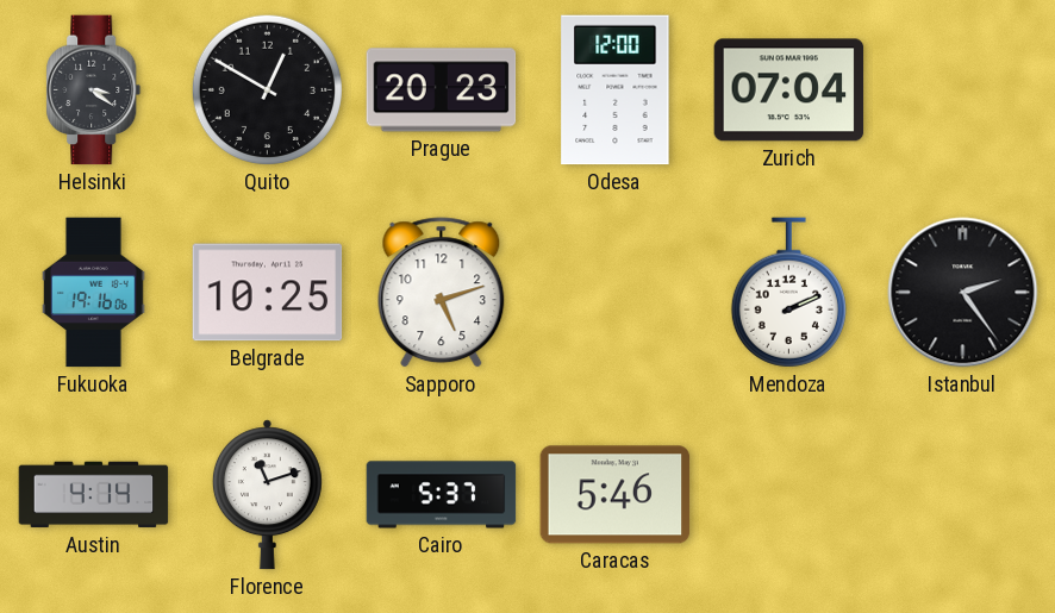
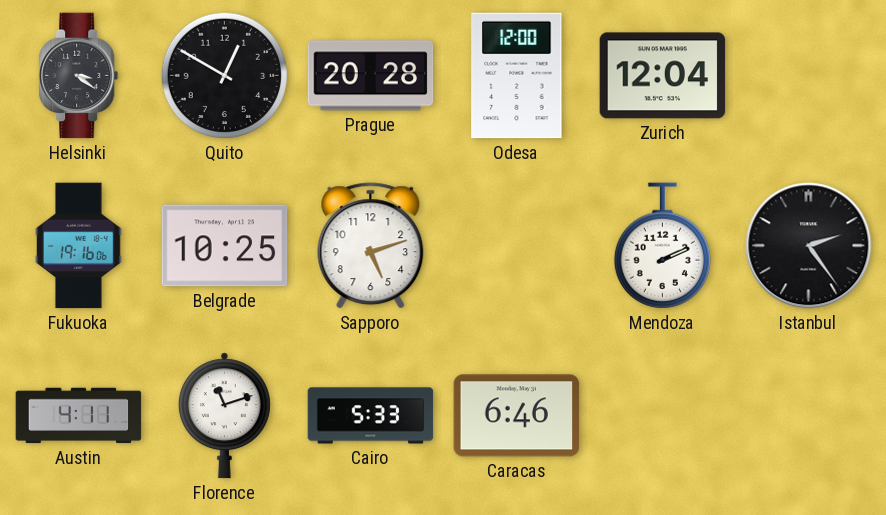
Prague: 20:23 -> 20:28
Zurich: 07:04 -> 12:04
Austin: 4:14 -> 4:11
Cairo: 5:37 -> 5:33
Caracas: 5:46 -> 6:46
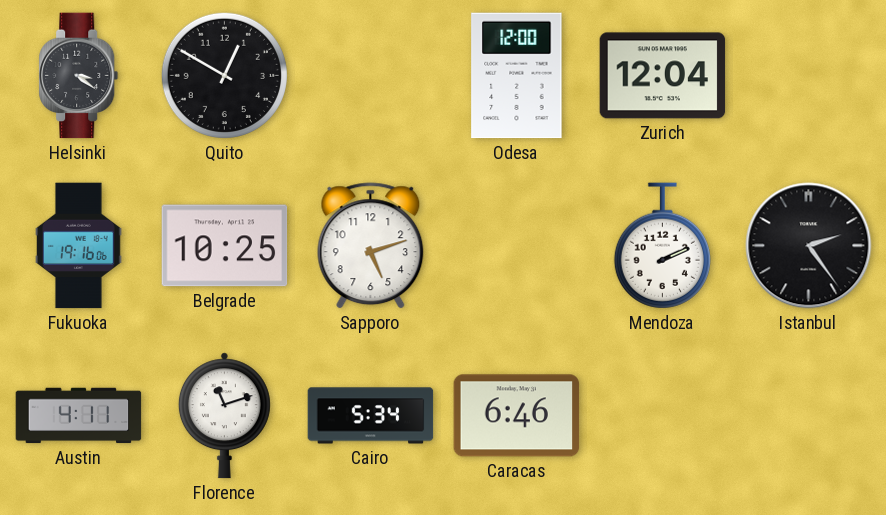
Prague: 20:28 -> none
Cairo: 5:33 -> 5:34
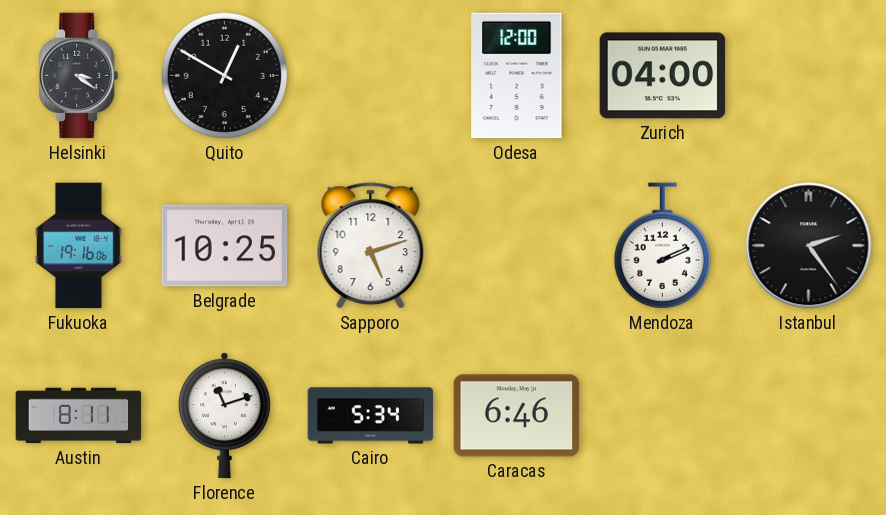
Zurich: 12:04 -> 04:00
Austin: 4:11 -> 8:11
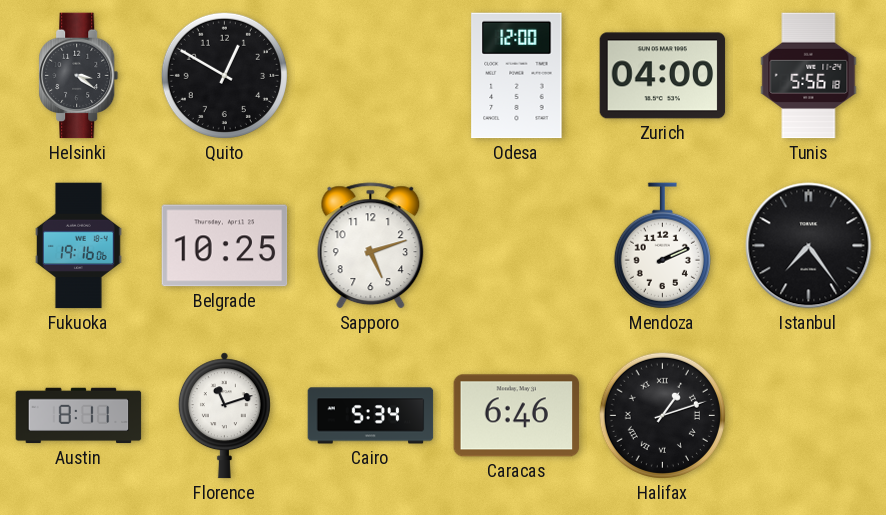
Tunis: none -> 5:56
Istanbul: 2:24 -> 7:24
Halifax: none -> 1:12
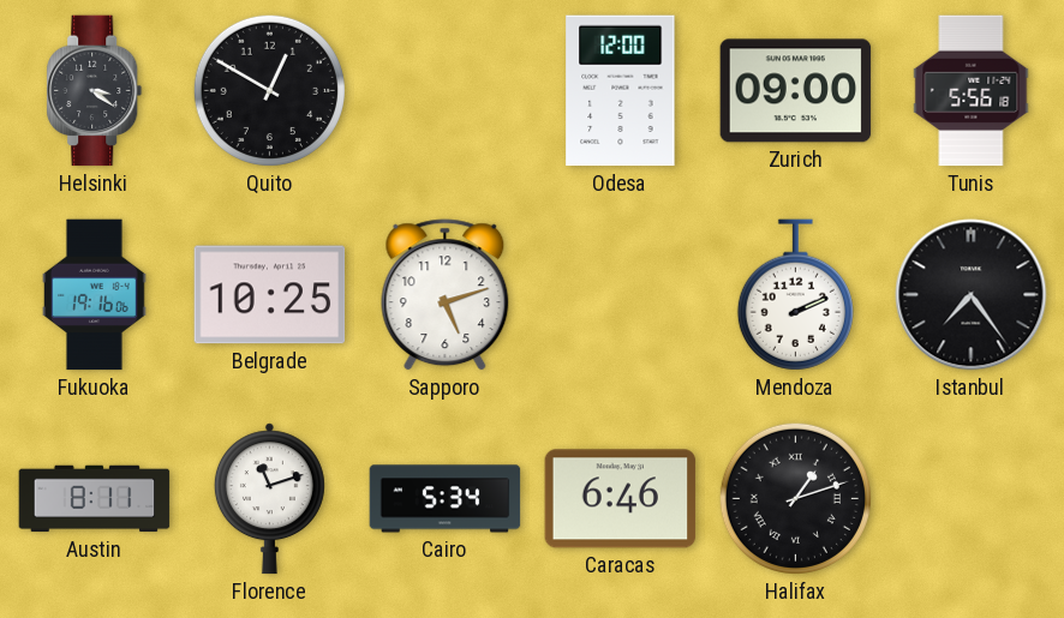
Zurich: 04:00 -> 09:00
